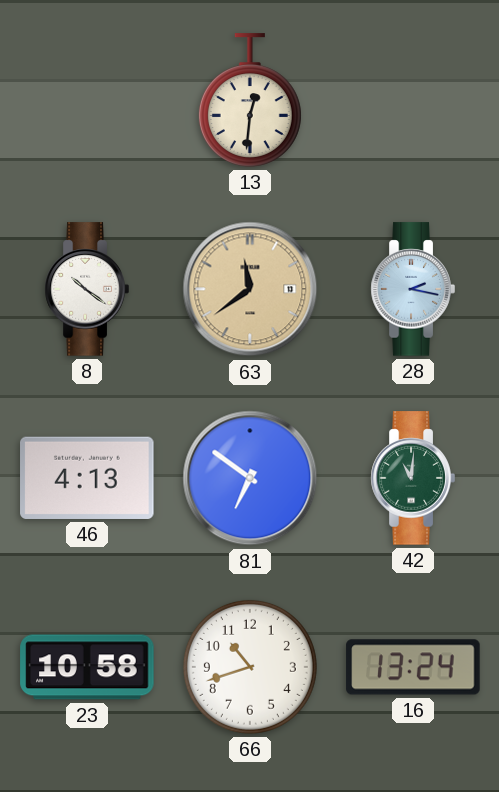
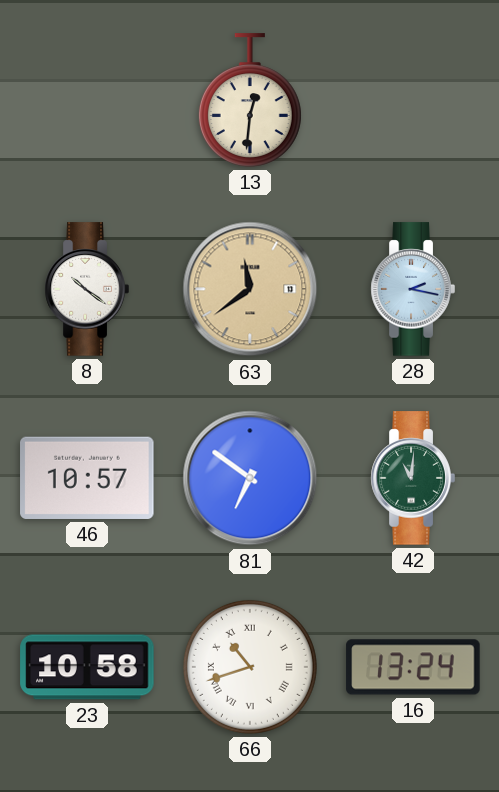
46: 4:13 -> 10:57
66 numerals: Arabic -> Roman
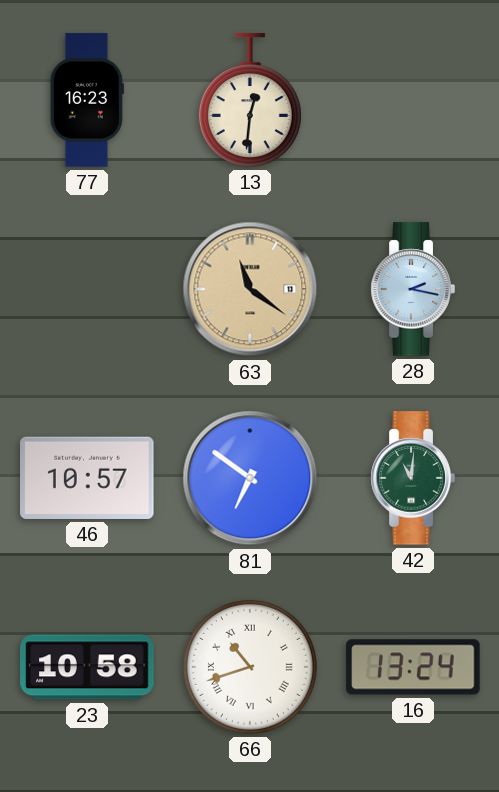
77: none -> 16:23
8: 10:21 -> none
63: 11:39 -> 11:21
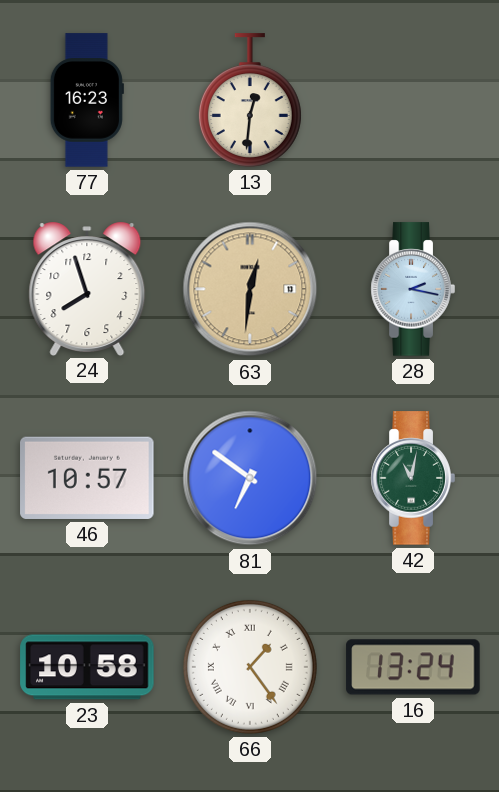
24: none -> 7:57
63: 11:21 -> 12:31
42: 11:01 -> 11:02
66: 10:42 -> 1:24
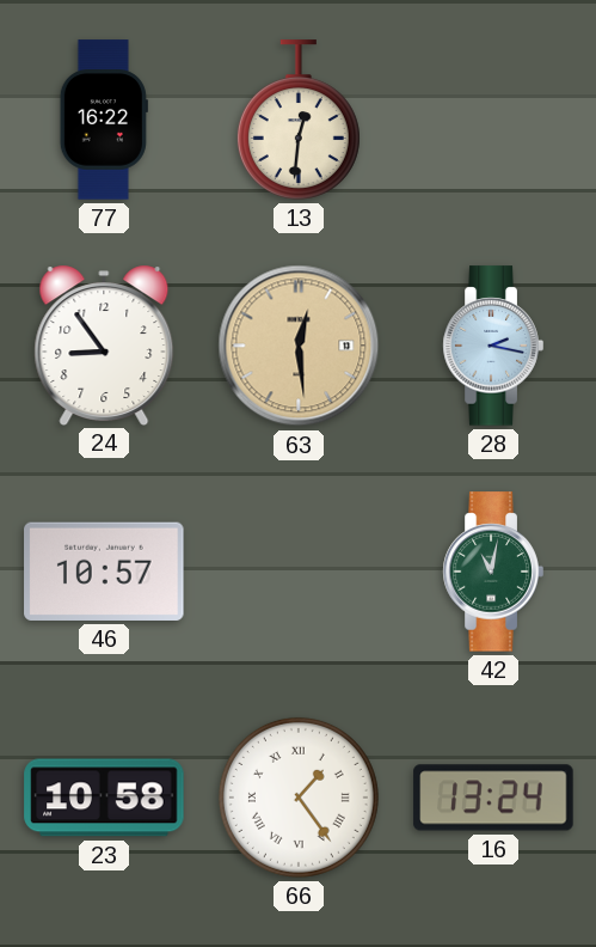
77: 16:23 -> 16:22
24: 7:57 -> 8:54
63: 12:31 -> 12:29
81: 6:51 -> none
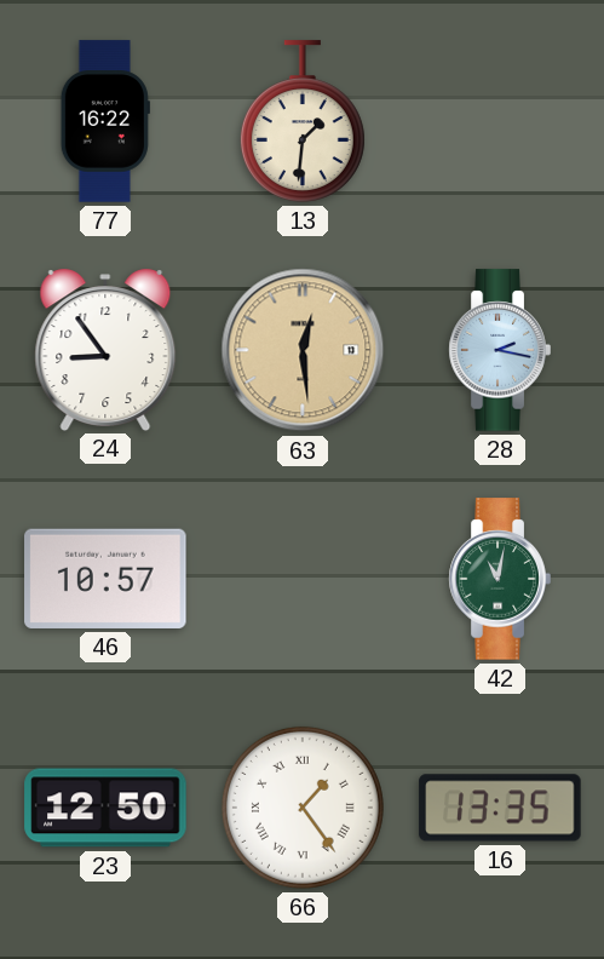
13: 12:31 -> 1:31
23: 10:58 -> 12:50
16: 13:24 -> 13:35
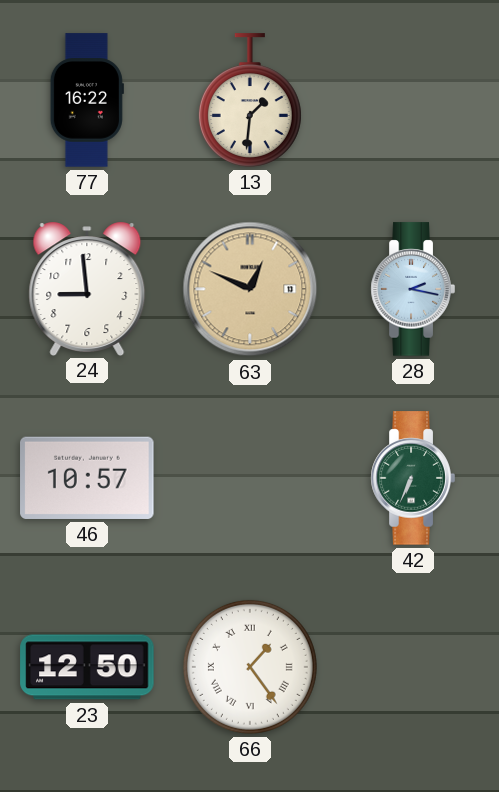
24: 8:54 -> 8:59
63: 12:29 -> 12:49
42: 11:02 -> 6:34
16: 13:35 -> none
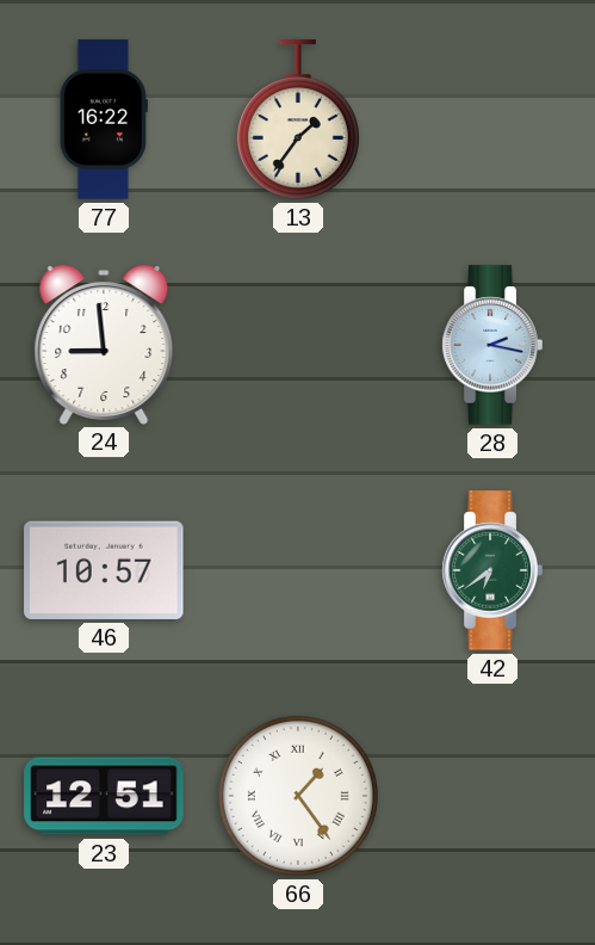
13: 1:31 -> 1:36
63: 12:49 -> none
42: 6:34 -> 6:39
23: 12:50 -> 12:51
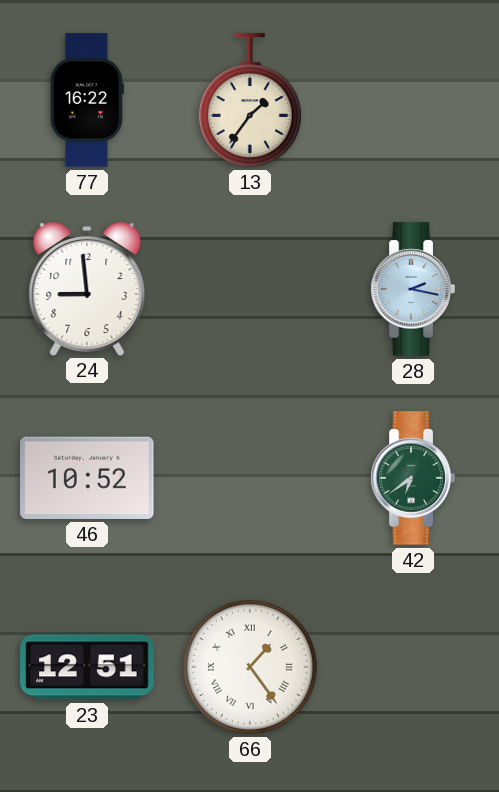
46: 10:57 -> 10:52
